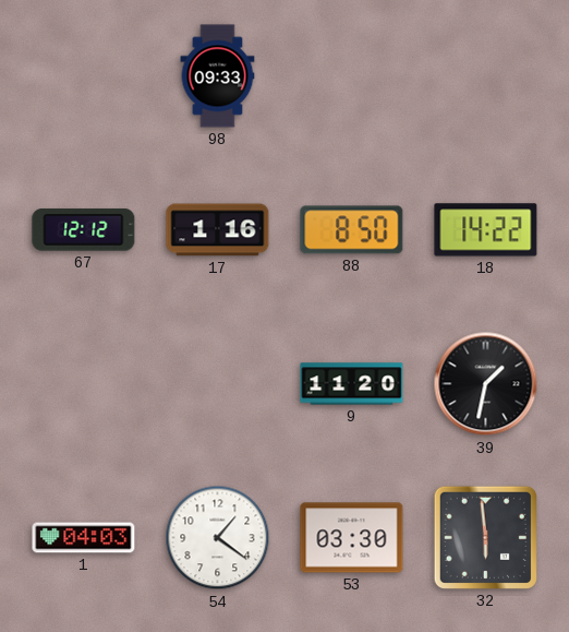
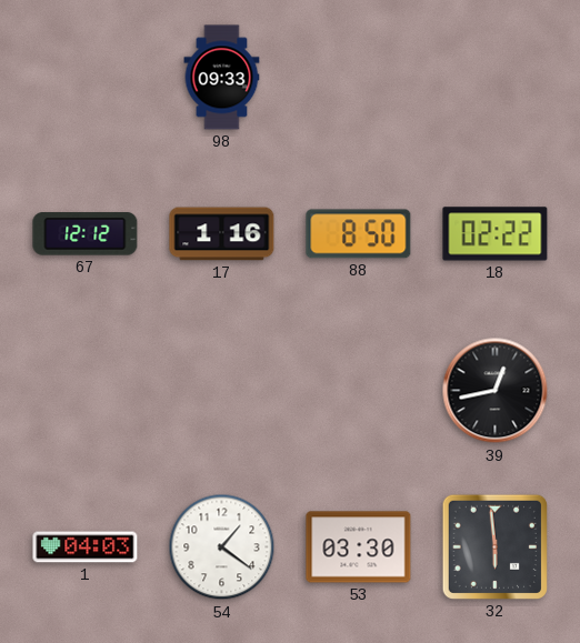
18: 14:22 -> 02:22
9: 11:20 -> none
39: 1:32 -> 12:43
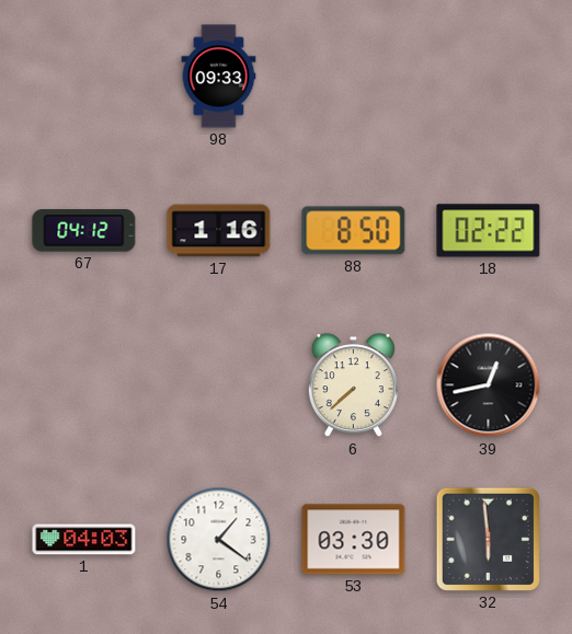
67: 12:12 -> 04:12
6: none -> 7:38
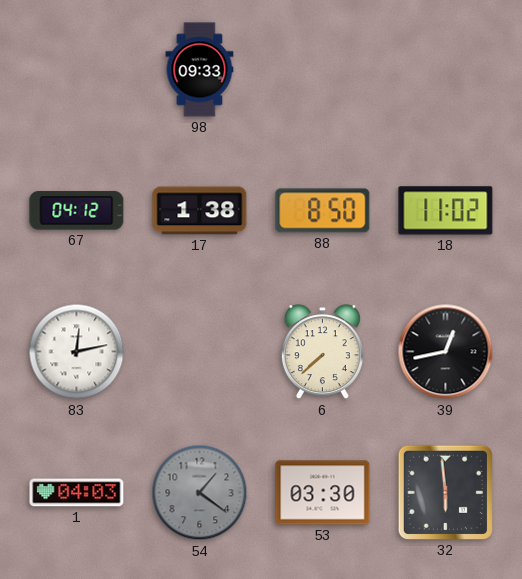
17: 1:16 -> 1:38
18: 02:22 -> 11:02
83: none -> 12:13
54 dial: white -> grey
